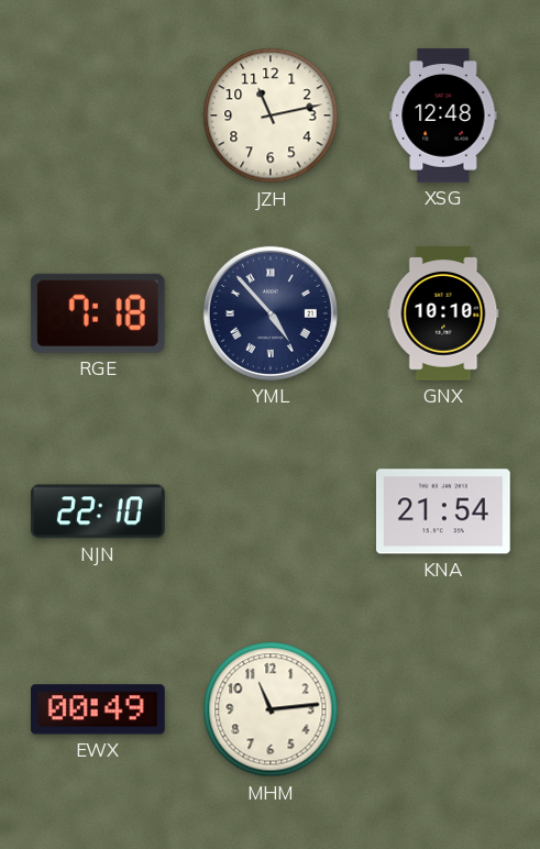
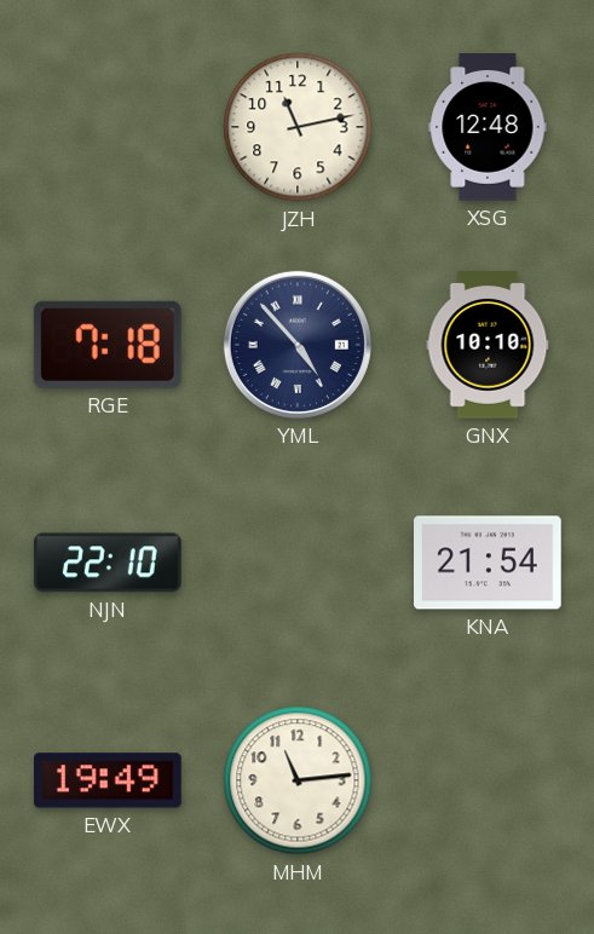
EWX: 00:49 -> 19:49
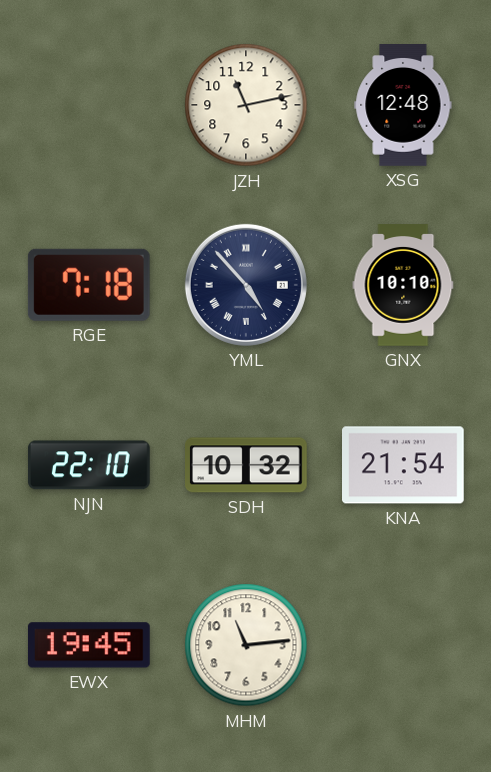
SDH: none -> 10:32
EWX: 19:49 -> 19:45
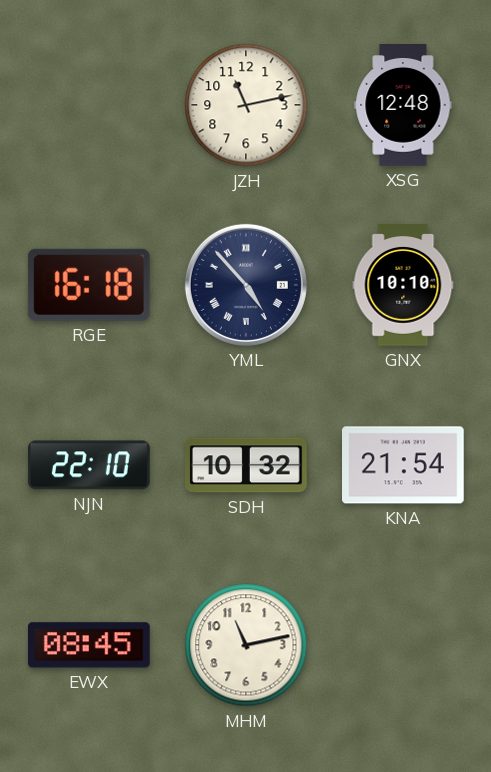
RGE: 7:18 -> 16:18
EWX: 19:45 -> 08:45
MHM: 11:14 -> 11:13
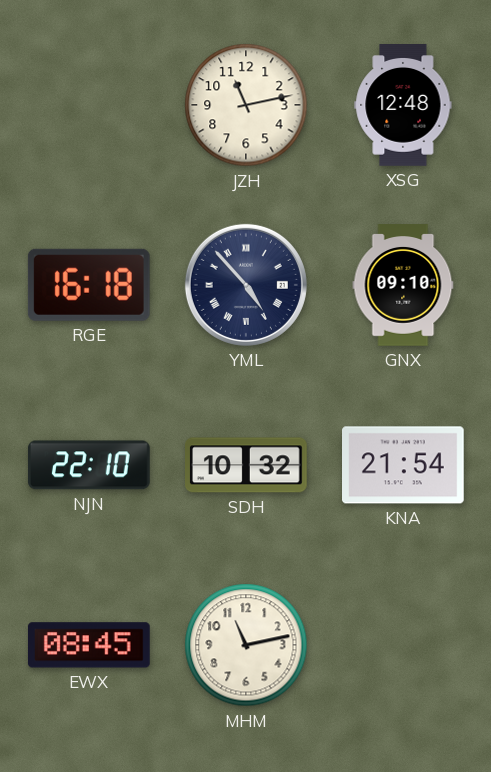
GNX: 10:10 -> 09:10
